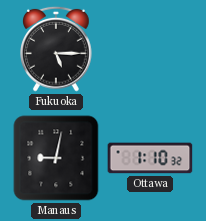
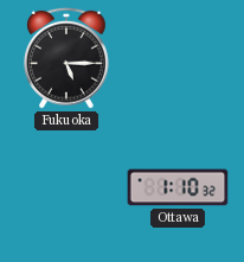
Manaus: 9:02 -> none
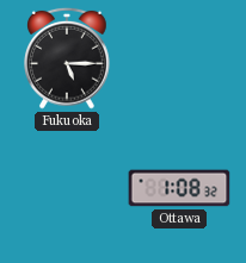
Ottawa: 1:10 -> 1:08
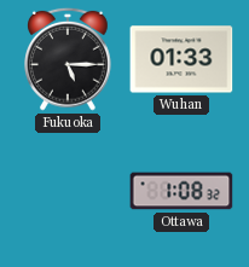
Wuhan: none -> 01:33
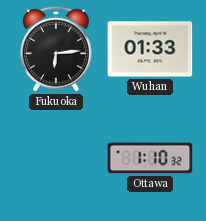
Fukuoka: 5:15 -> 6:14
Ottawa: 1:08 -> 1:10
